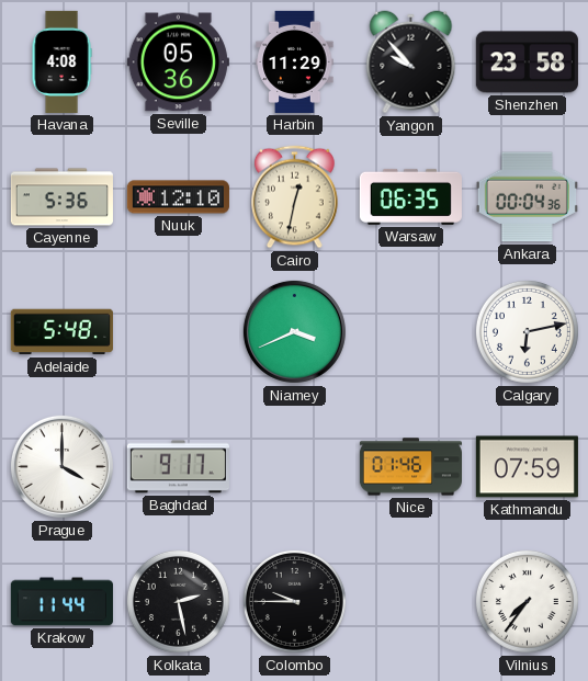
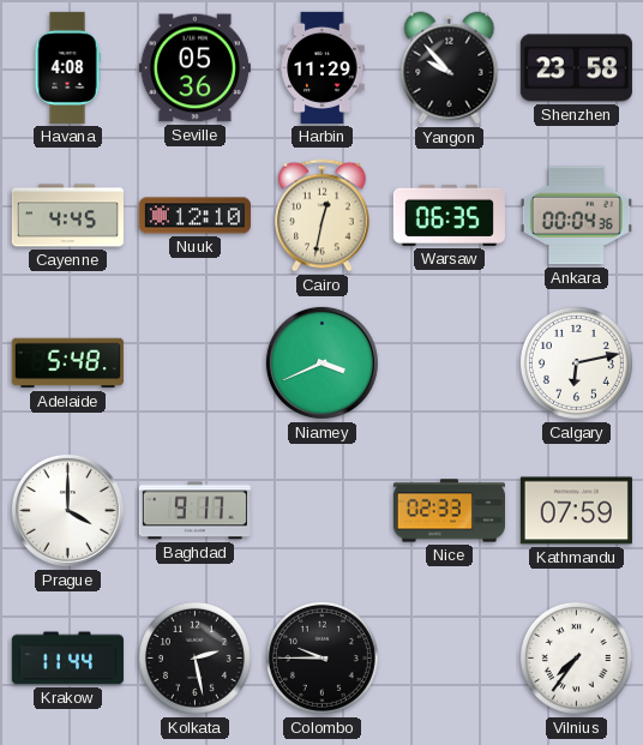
Cayenne: 5:36 -> 4:45
Nice: 01:46 -> 02:33
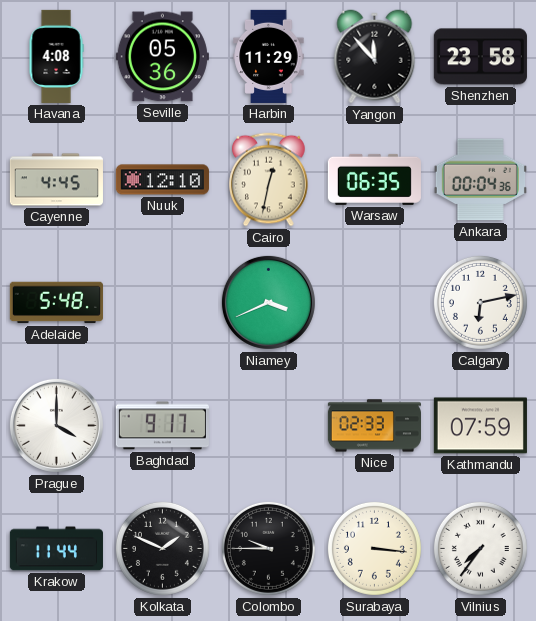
Yangon: 9:53 -> 11:53
Kolkata: 2:28 -> 1:49
Surabaya: none -> 3:16
